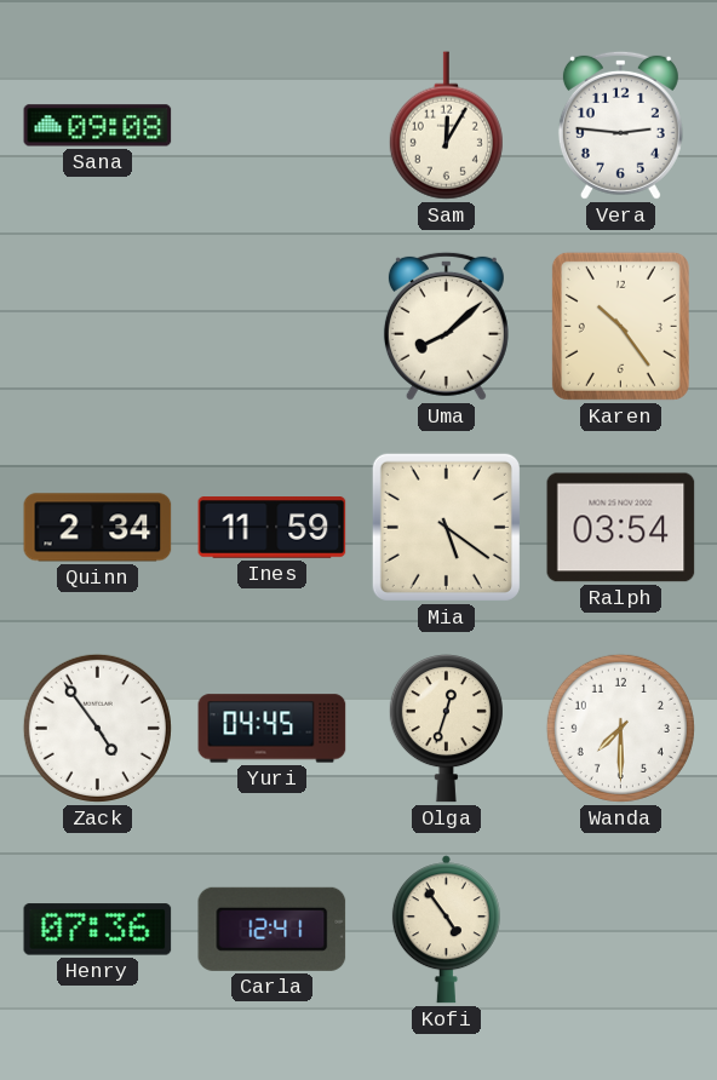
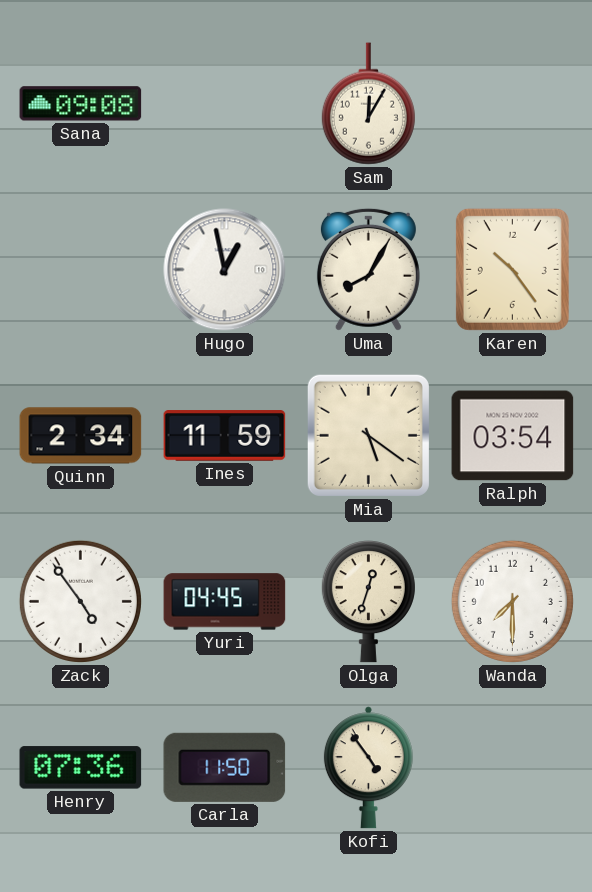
Vera: 2:46 -> none
Hugo: none -> 12:58
Uma: 8:08 -> 8:05
Carla: 12:41 -> 11:50
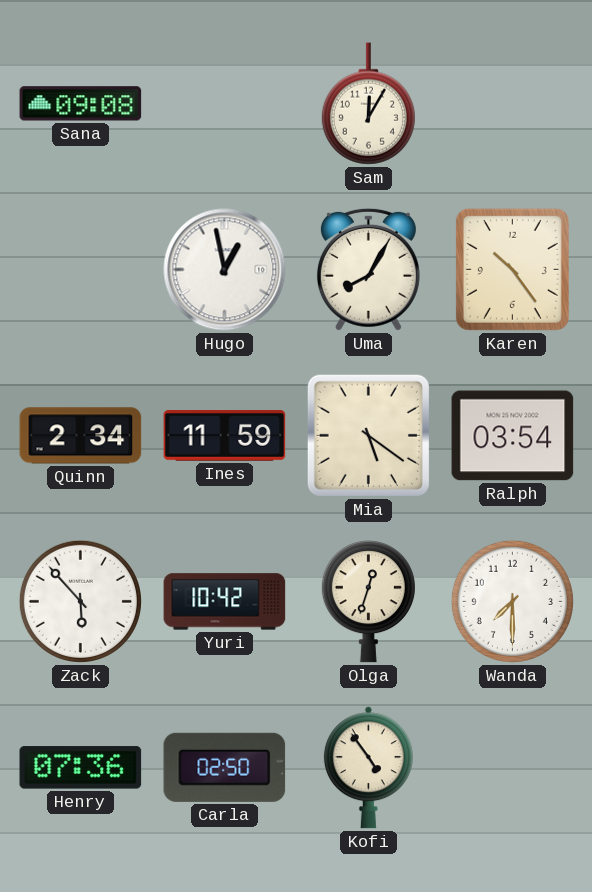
Zack: 4:54 -> 5:53
Yuri: 04:45 -> 10:42
Carla: 11:50 -> 02:50
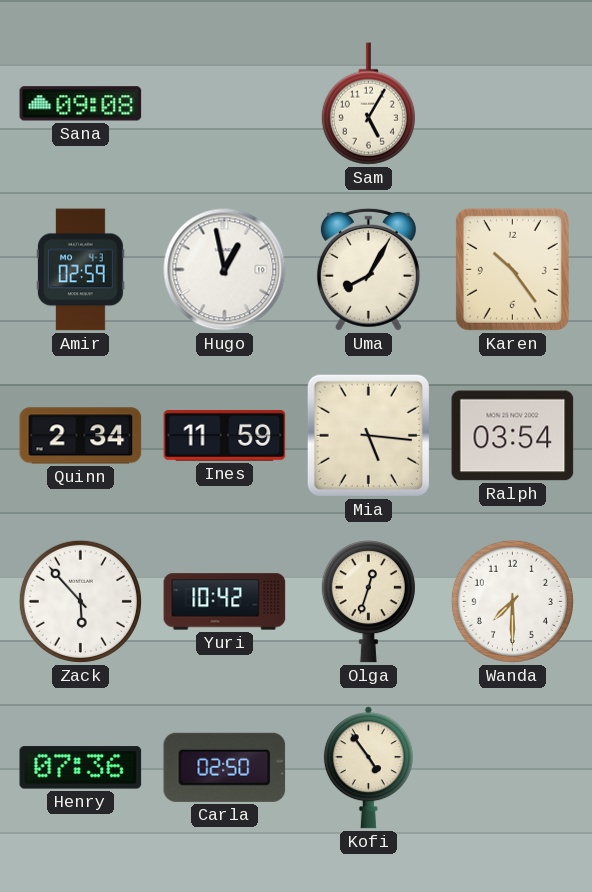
Sam: 12:05 -> 5:05
Amir: none -> 02:59
Mia: 5:21 -> 5:16
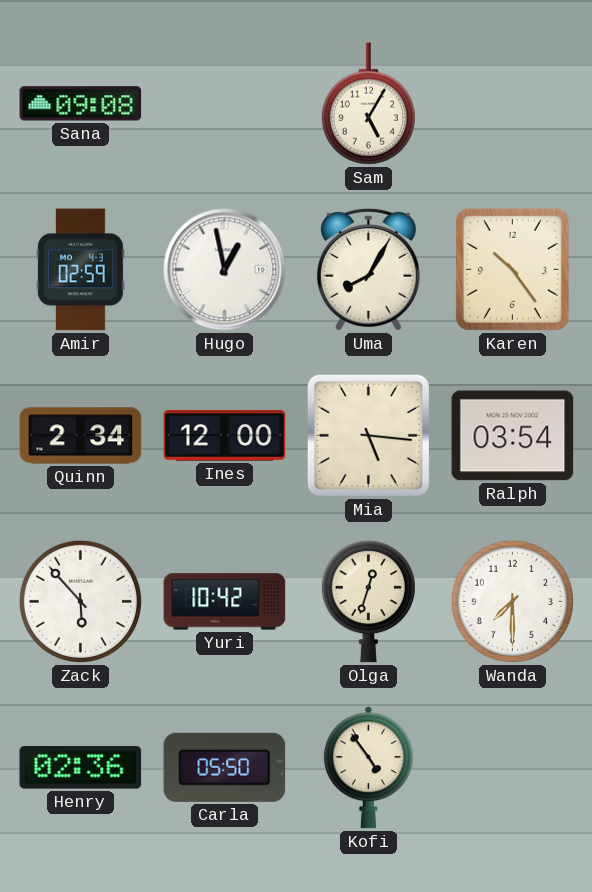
Ines: 11:59 -> 12:00
Henry: 07:36 -> 02:36
Carla: 02:50 -> 05:50
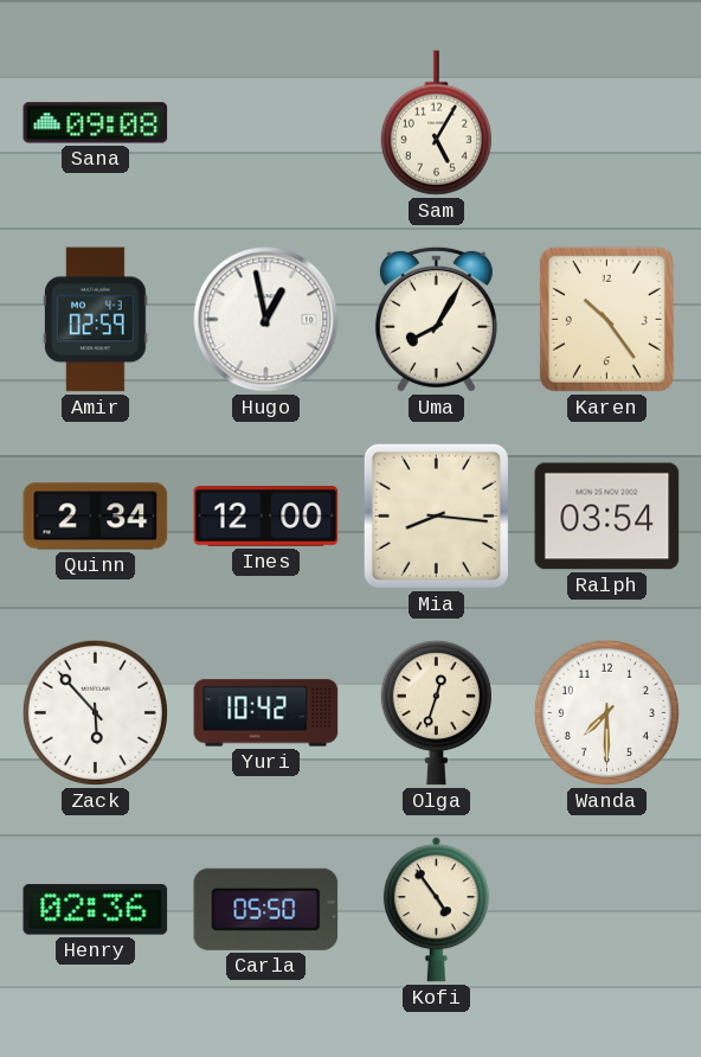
Mia: 5:16 -> 8:16
